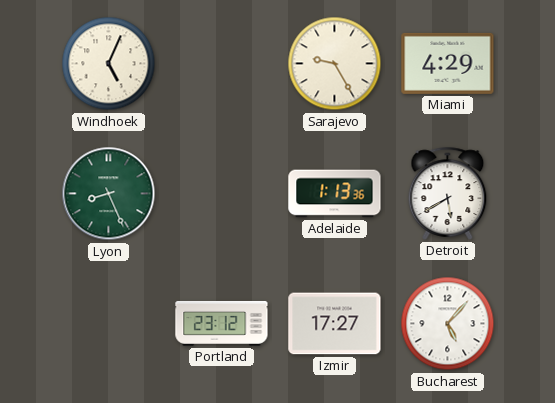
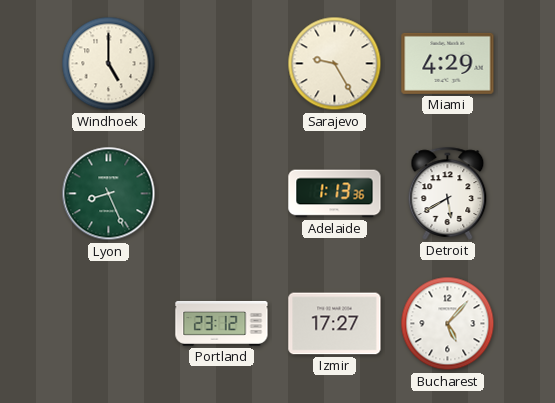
Windhoek: 5:04 -> 5:00
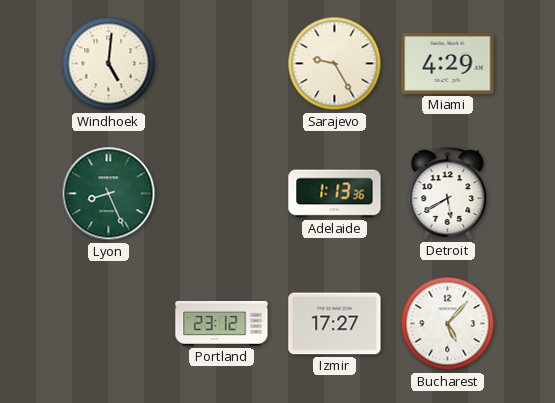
Windhoek: 5:00 -> 5:01
